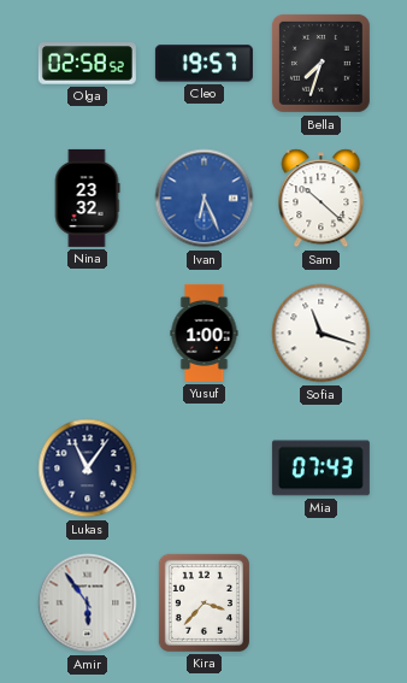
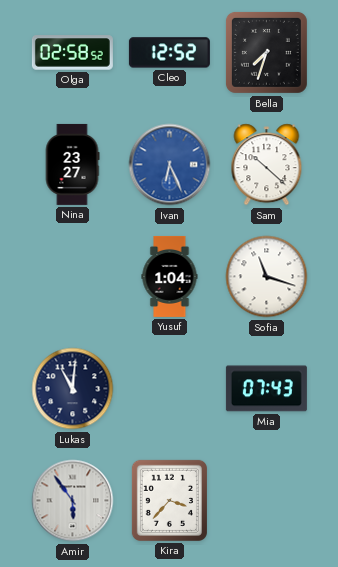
Cleo: 19:57 -> 12:52
Nina: 23:32 -> 23:27
Yusuf: 1:00 -> 1:04
Lukas: 11:06 -> 11:01
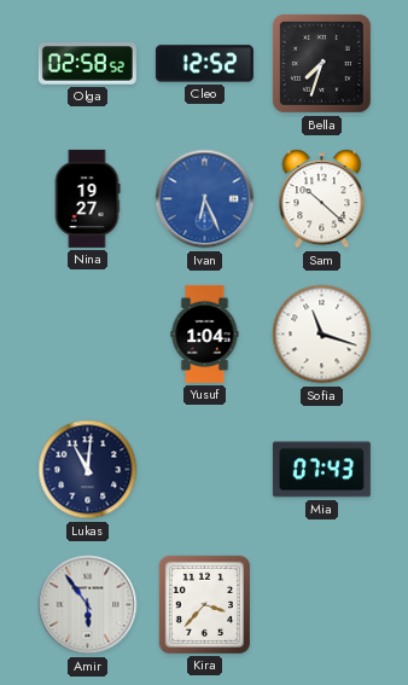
Nina: 23:27 -> 19:27
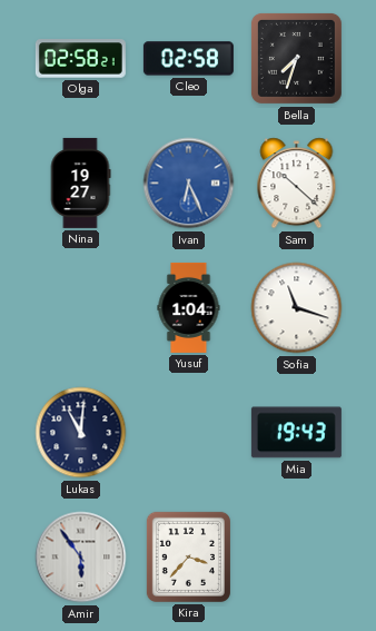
Olga: 02:58:52 -> 02:58:21
Cleo: 12:52 -> 02:58
Mia: 07:43 -> 19:43
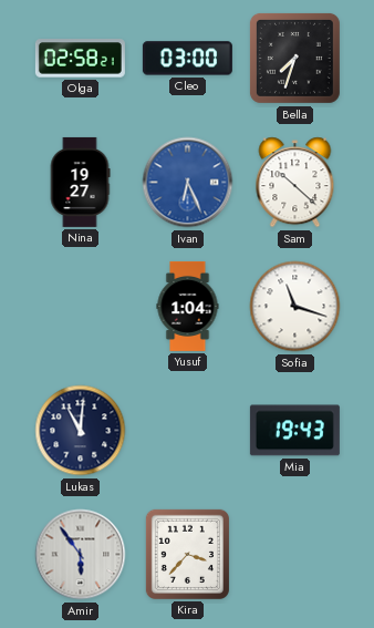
Cleo: 02:58 -> 03:00
